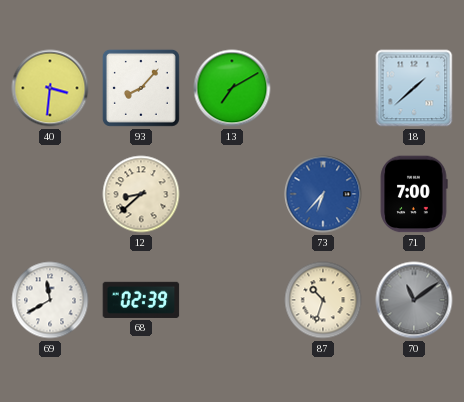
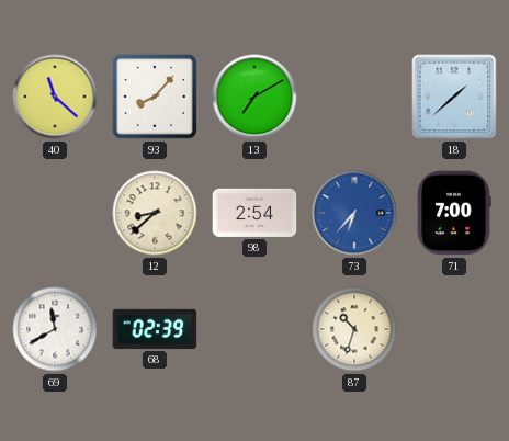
40: 3:31 -> 11:22
98: none -> 2:54
70: 11:09 -> none
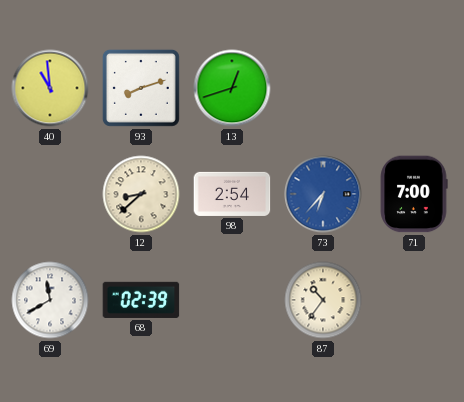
40: 11:22 -> 10:59
93: 8:07 -> 8:12
13: 7:10 -> 12:42
18: 1:38 -> none
87: 10:33 -> 10:36
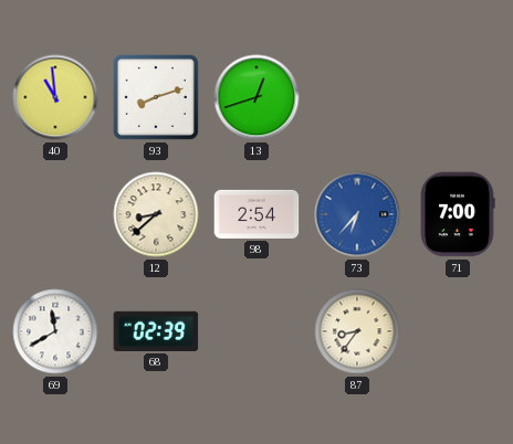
87: 10:36 -> 8:36
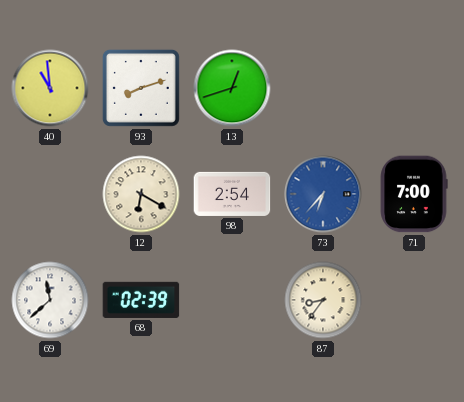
12: 8:38 -> 6:20
69: 11:40 -> 11:38
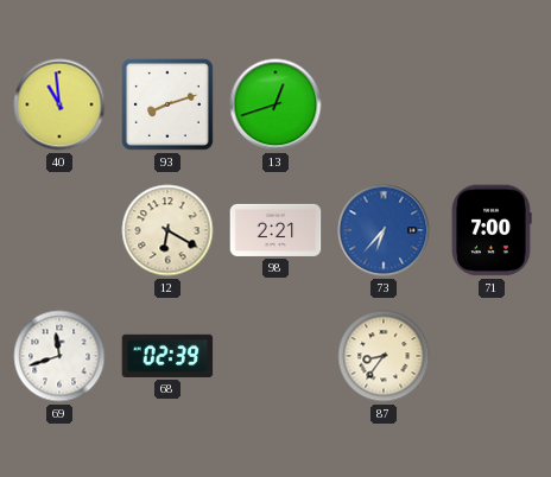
98: 2:54 -> 2:21
69: 11:38 -> 11:42
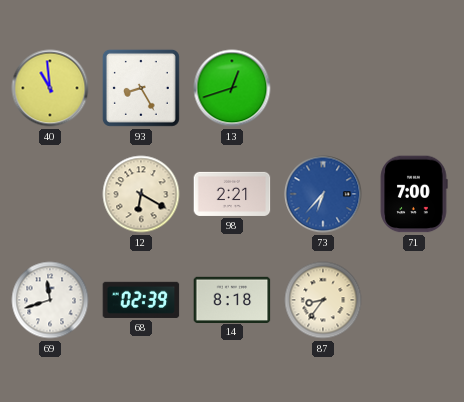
93: 8:12 -> 8:25
14: none -> 8:18
